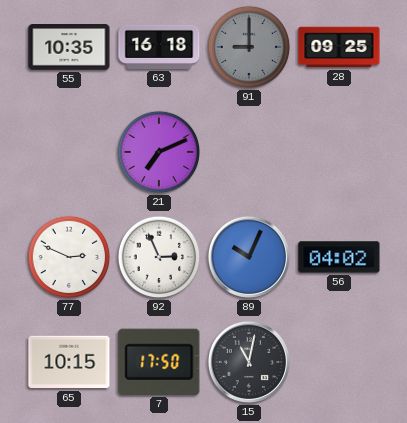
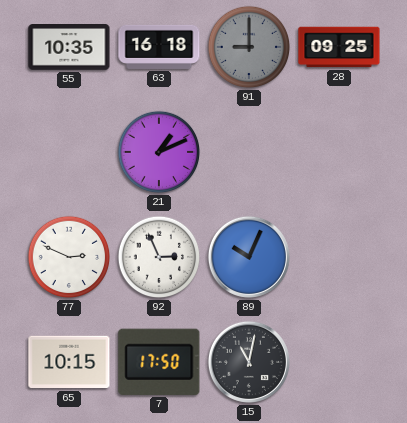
21: 7:11 -> 1:11
56: 04:02 -> none
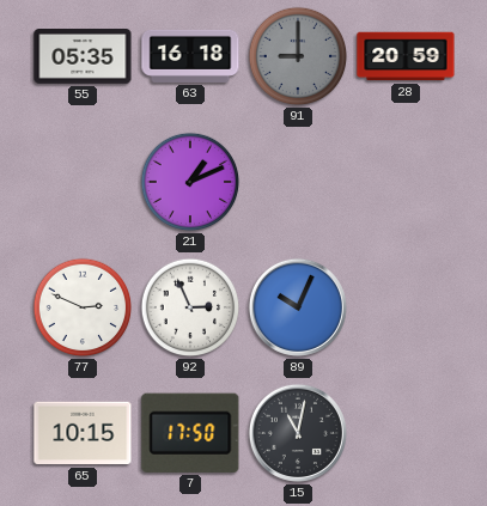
55: 10:35 -> 05:35
28: 09:25 -> 20:59
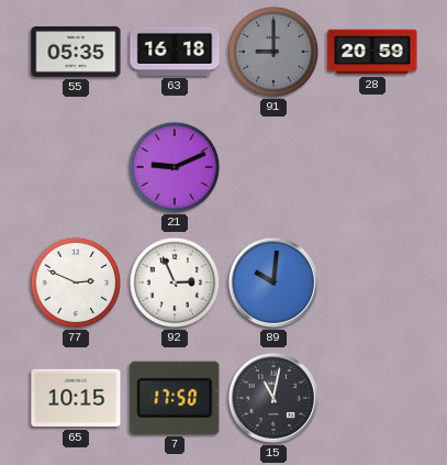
21: 1:11 -> 9:11
89: 10:04 -> 10:01
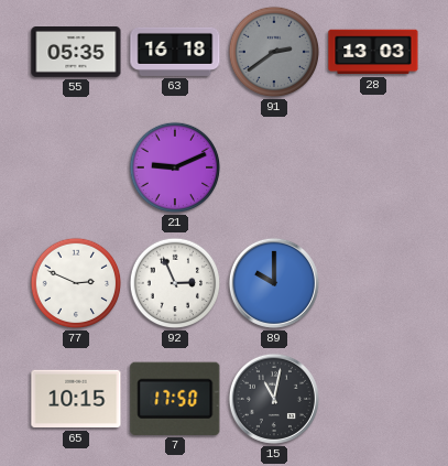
91: 9:00 -> 2:39
28: 20:59 -> 13:03
89: 10:01 -> 10:00
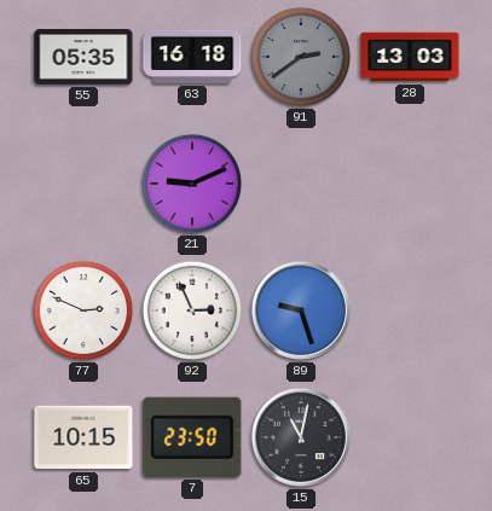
89: 10:00 -> 9:27
7: 17:50 -> 23:50
